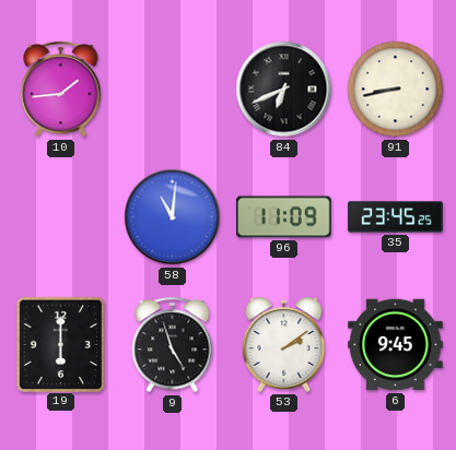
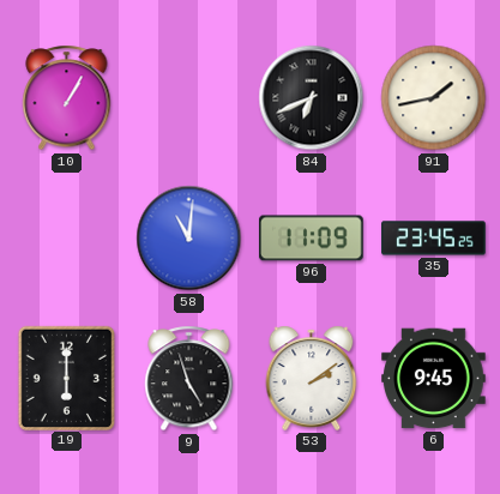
10: 1:44 -> 1:05
91: 8:43 -> 1:43
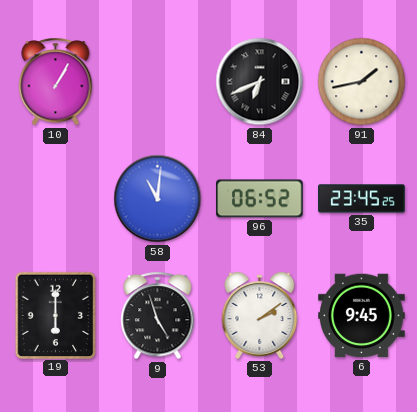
96: 11:09 -> 06:52
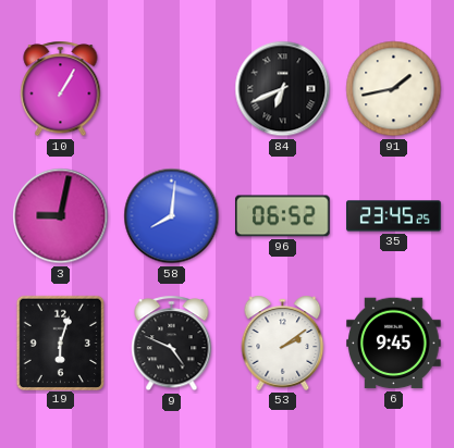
3: none -> 9:02
58: 11:01 -> 8:01
19: 6:00 -> 6:03
9: 4:57 -> 4:49
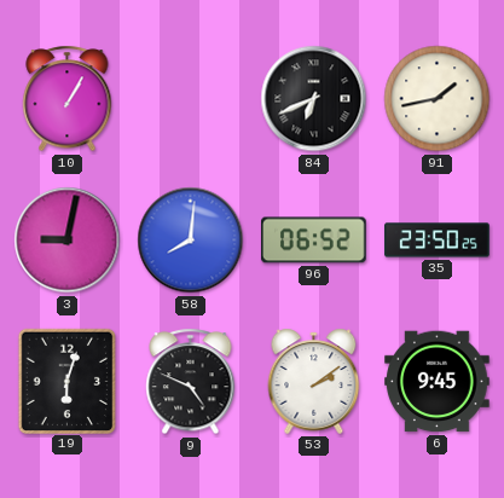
35: 23:45 -> 23:50
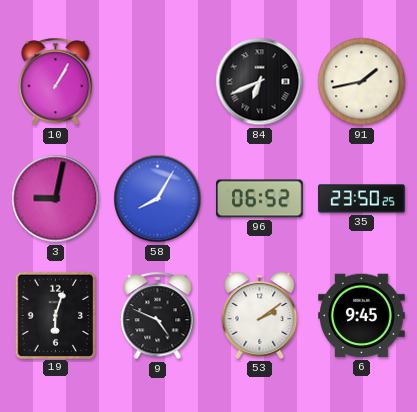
58: 8:01 -> 8:05
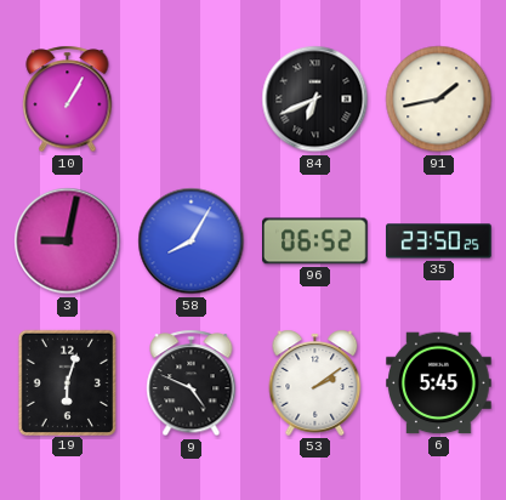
6: 9:45 -> 5:45
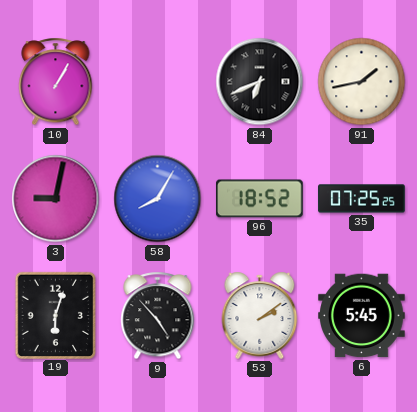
96: 06:52 -> 18:52
35: 23:50 -> 07:25
9: 4:49 -> 4:53
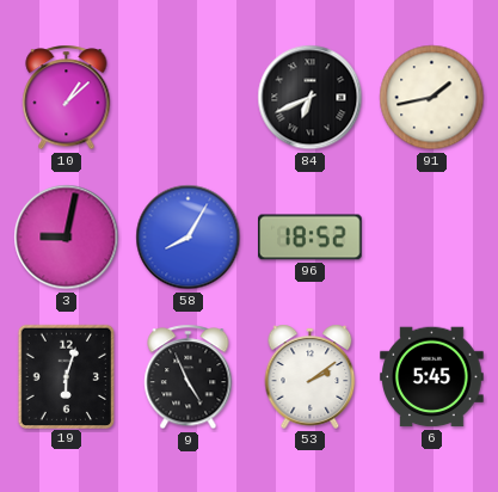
10: 1:05 -> 1:08
35: 07:25 -> none
9: 4:53 -> 4:56
